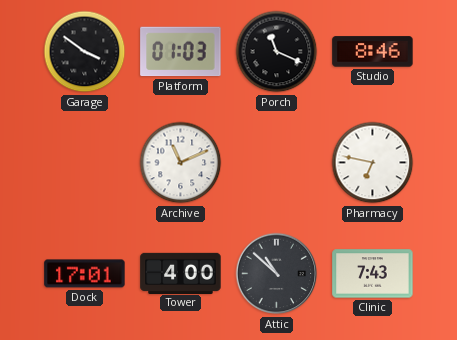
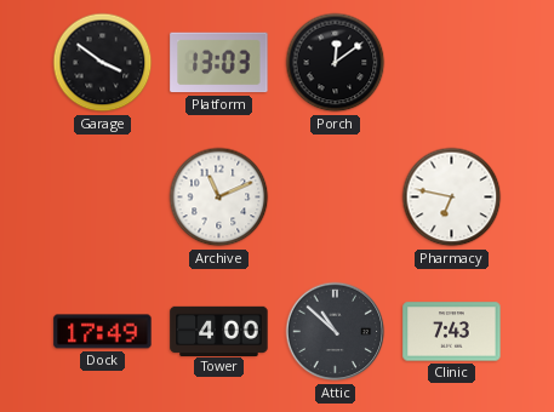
Platform: 01:03 -> 13:03
Porch: 11:19 -> 12:09
Studio: 8:46 -> none
Dock: 17:01 -> 17:49
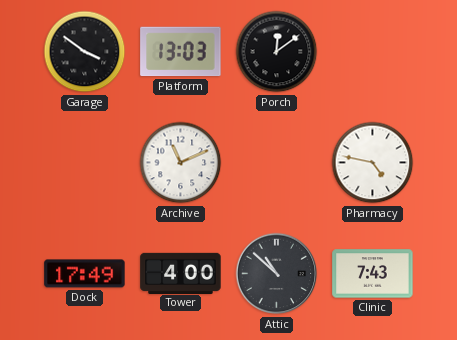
Pharmacy: 6:47 -> 4:47
